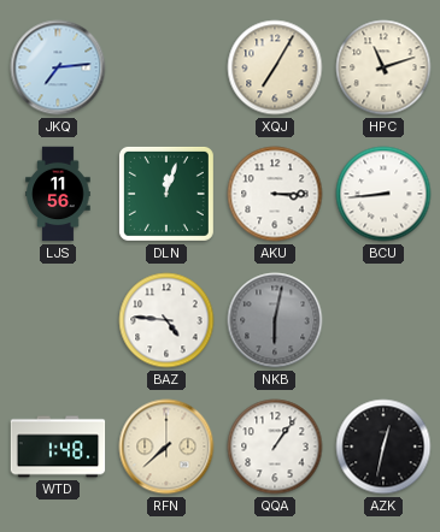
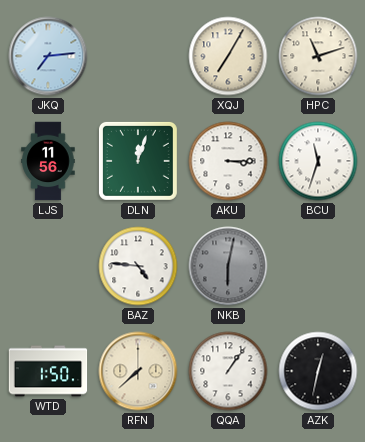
BCU: 8:44 -> 11:33
WTD: 1:48 -> 1:50
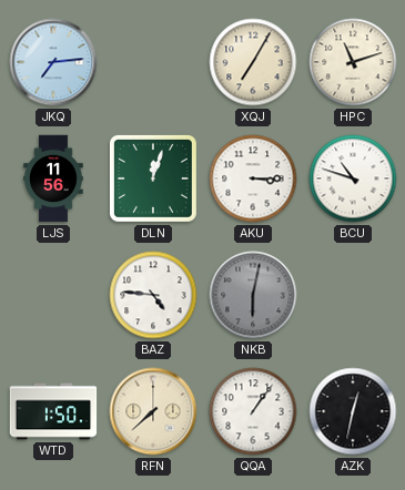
BCU: 11:33 -> 10:48
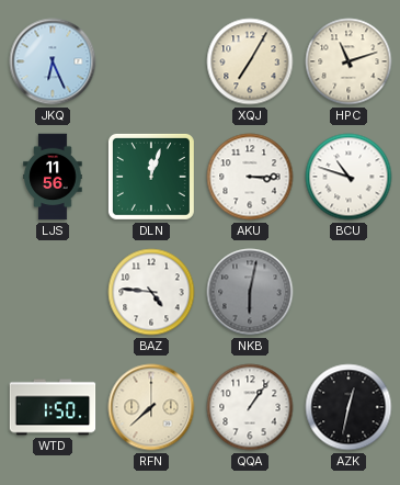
JKQ: 7:14 -> 6:26
